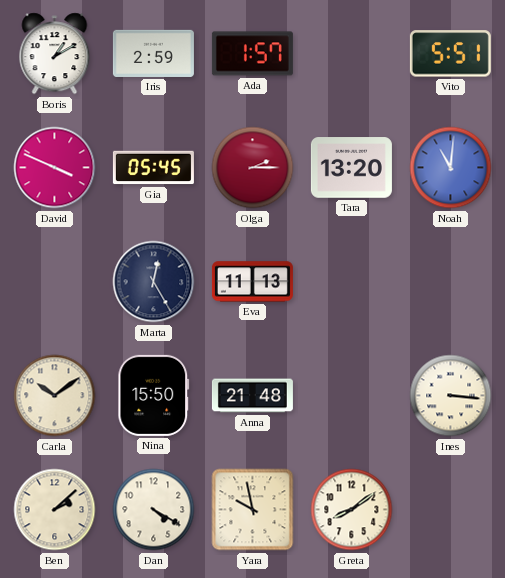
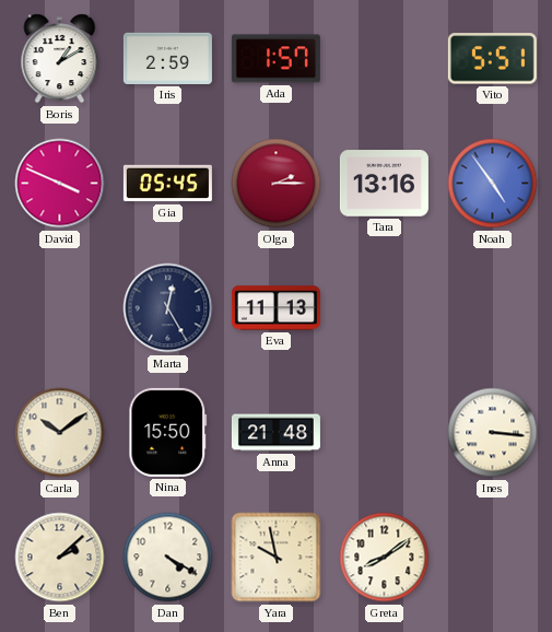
Tara: 13:20 -> 13:16
Noah: 11:01 -> 4:54
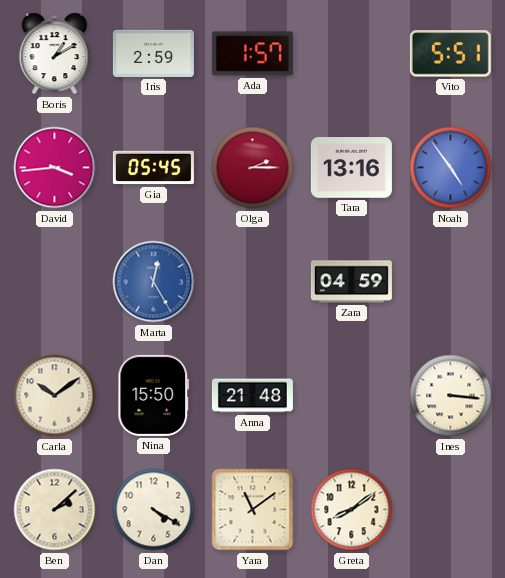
David: 3:49 -> 3:44
Marta dial: navy -> blue
Eva: 11:13 -> none
Zara: none -> 04:59
Yara: 9:58 -> 11:09
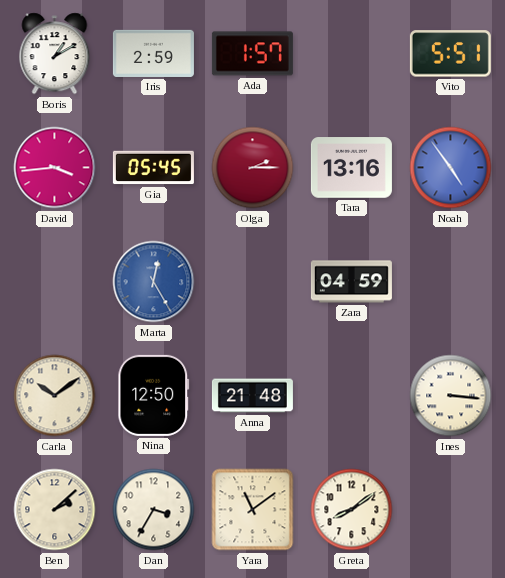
Nina: 15:50 -> 12:50
Dan: 4:20 -> 3:35
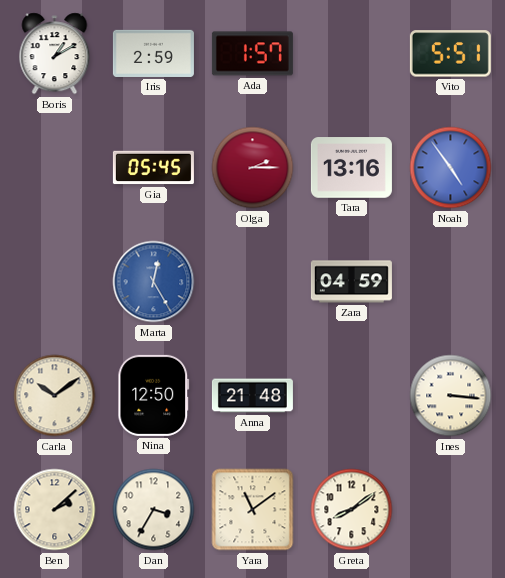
David: 3:44 -> none
